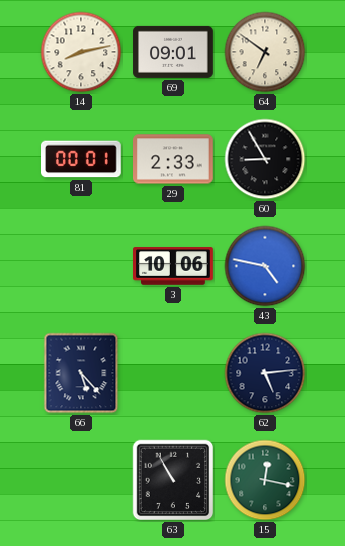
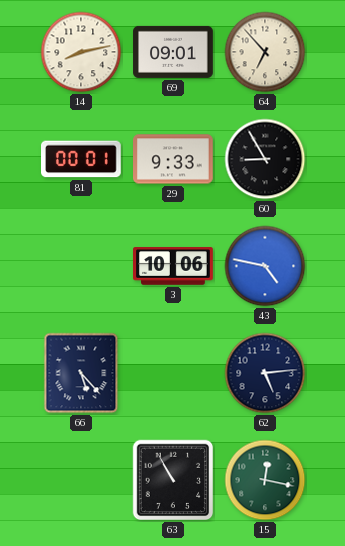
64: 6:51 -> 6:53
29: 2:33 -> 9:33
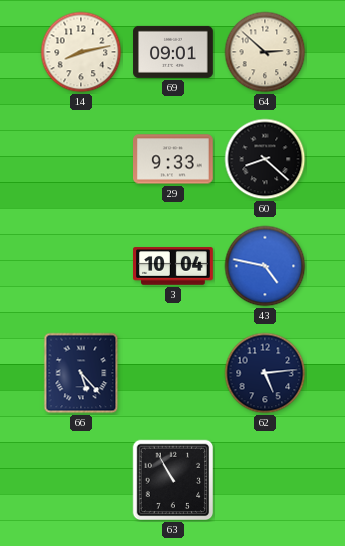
64: 6:53 -> 2:52
81: 00:01 -> none
60: 8:55 -> 8:22
3: 10:06 -> 10:04
15: 12:17 -> none
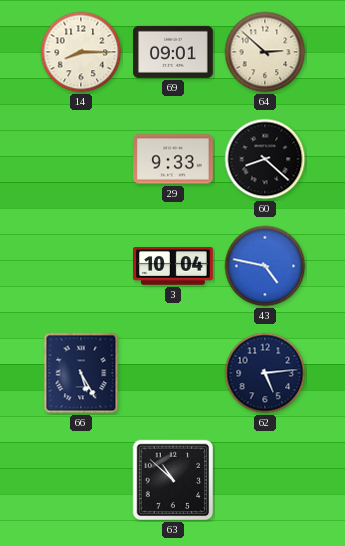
14: 8:13 -> 8:15
66: 5:23 -> 5:25
63: 10:55 -> 10:52
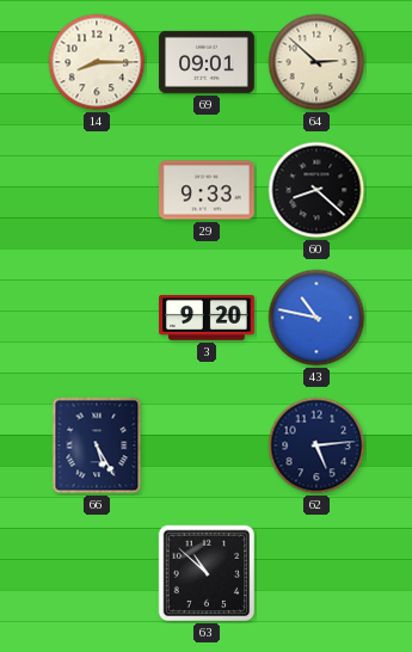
3: 10:04 -> 9:20
43: 4:47 -> 10:47
